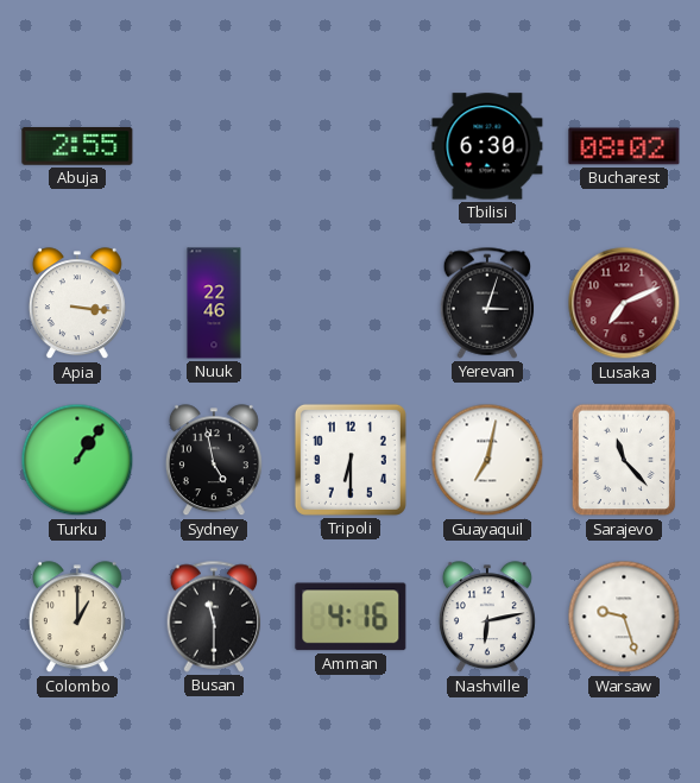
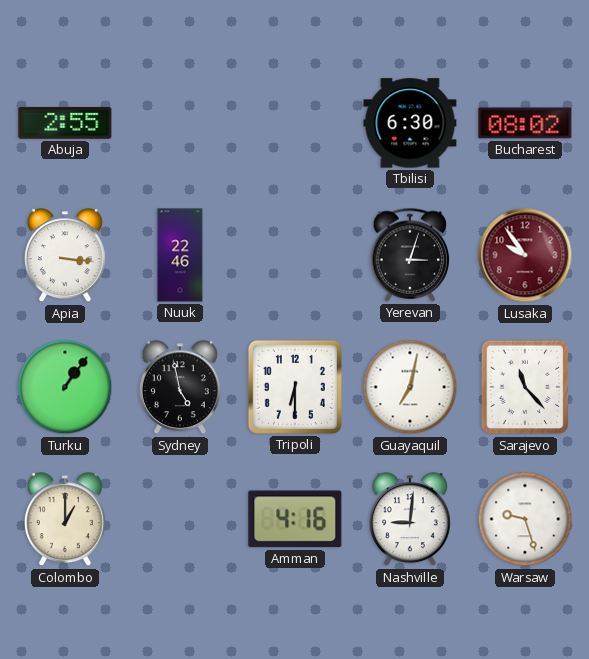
Lusaka: 7:11 -> 9:54
Busan: 11:30 -> none
Nashville: 6:13 -> 9:01
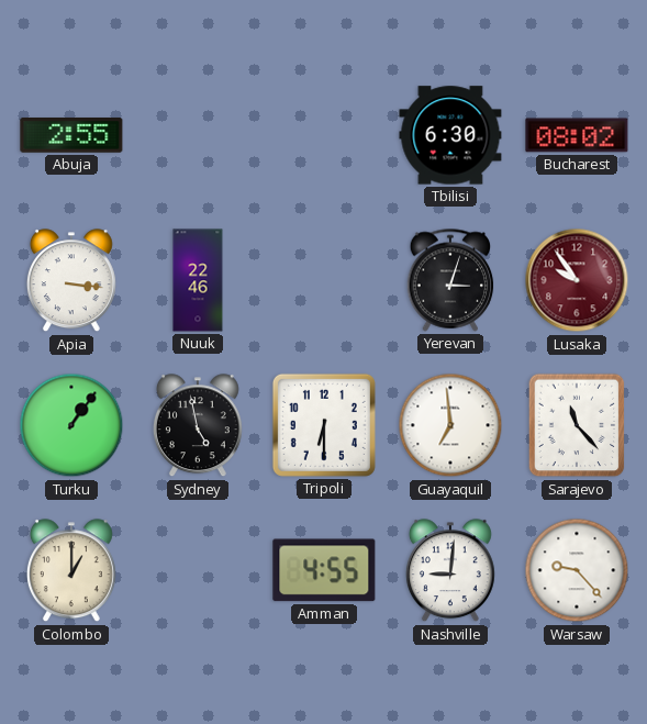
Guayaquil: 7:02 -> 6:59
Amman: 4:16 -> 4:55
Warsaw: 9:27 -> 9:23
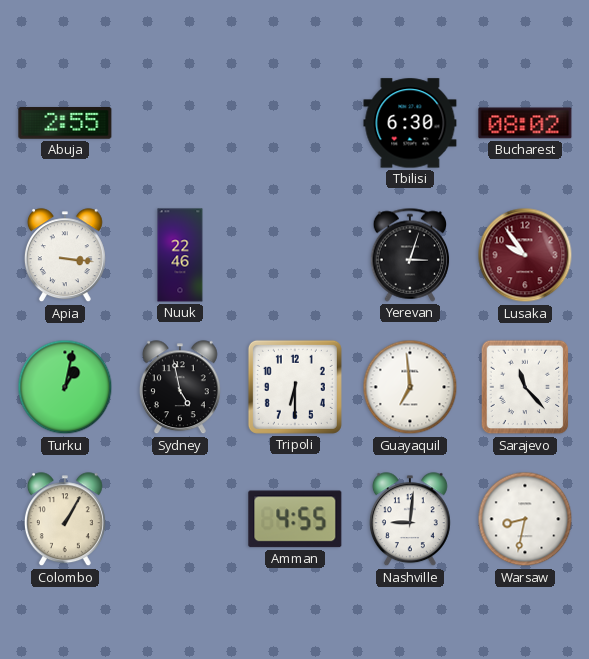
Turku: 1:06 -> 1:02
Colombo: 1:00 -> 1:05
Warsaw: 9:23 -> 8:32
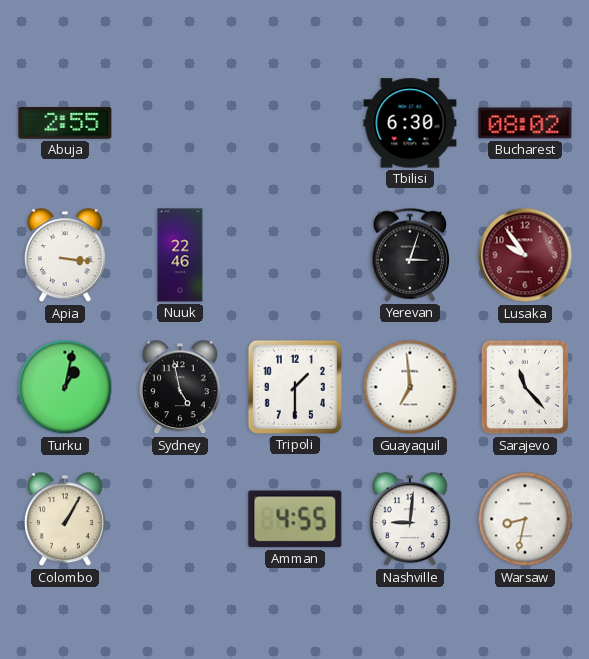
Tripoli: 6:30 -> 1:30
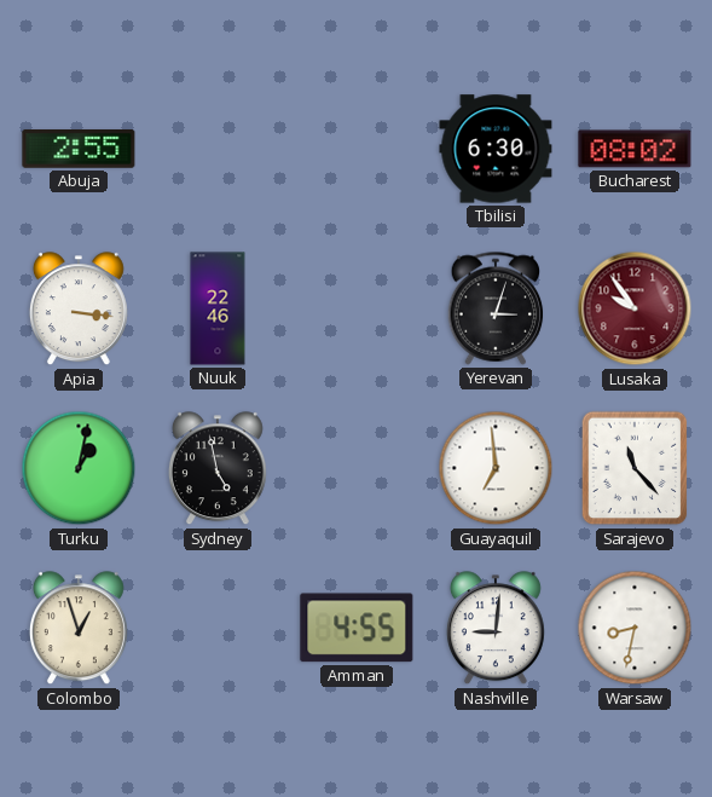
Tripoli: 1:30 -> none
Colombo: 1:05 -> 12:57
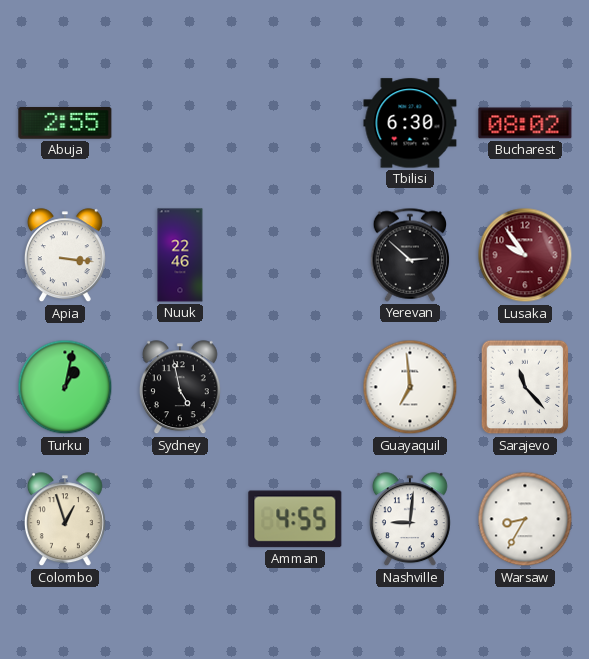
Yerevan: 3:03 -> 2:52
Warsaw: 8:32 -> 8:35
